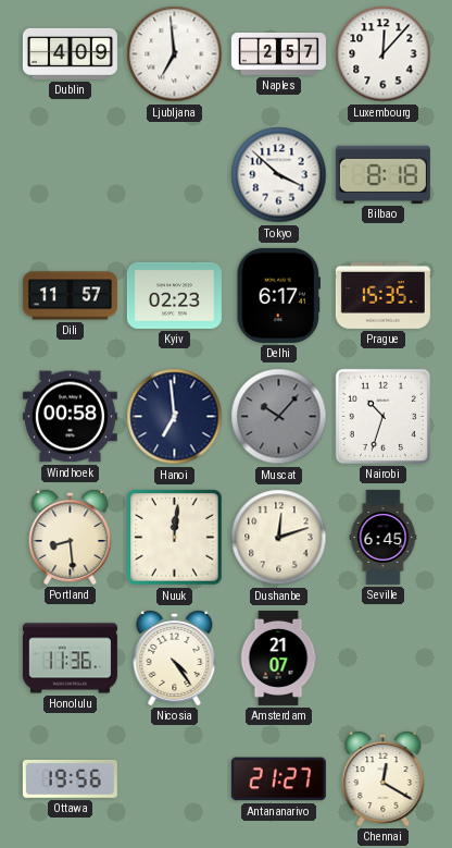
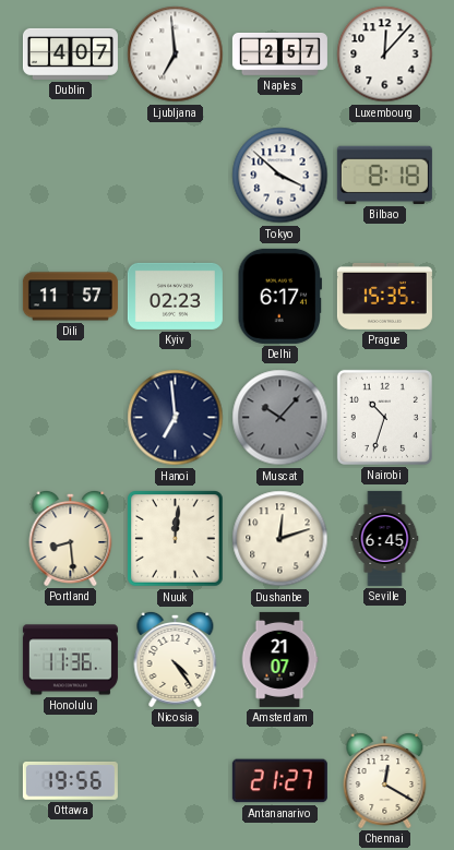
Dublin: 4:09 -> 4:07
Windhoek: 00:58 -> none
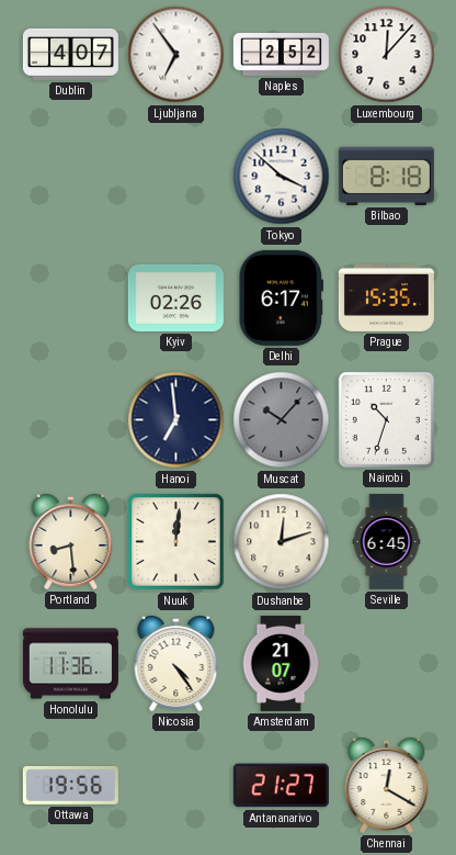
Ljubljana: 6:59 -> 6:54
Naples: 2:57 -> 2:52
Dili: 11:57 -> none
Kyiv: 02:23 -> 02:26
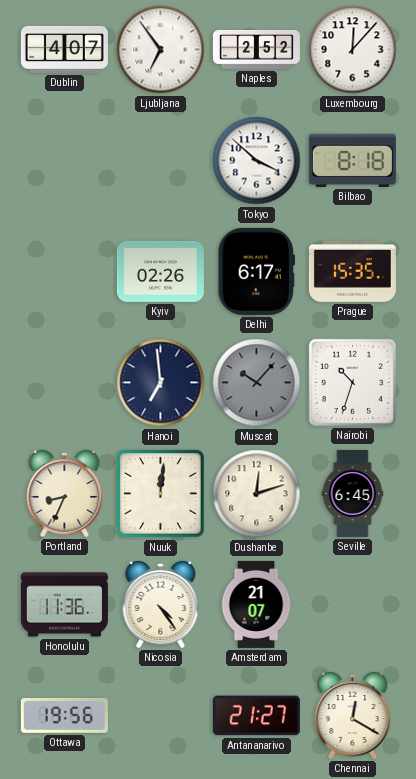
Portland: 8:29 -> 8:34
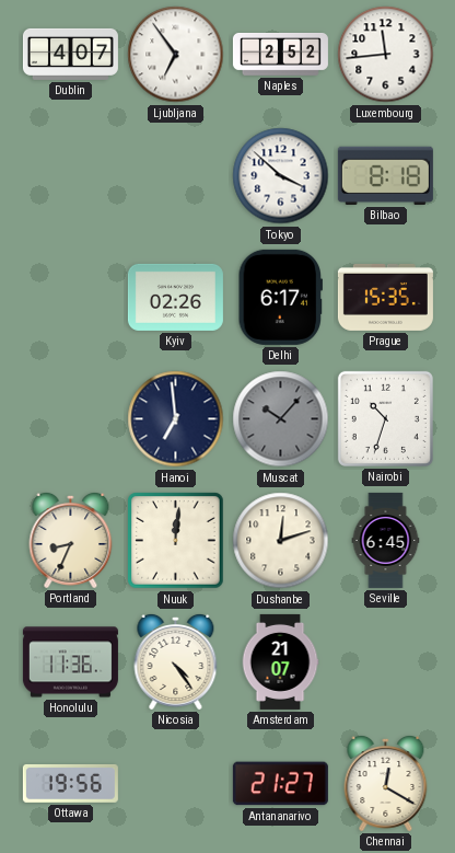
Luxembourg: 12:07 -> 11:44
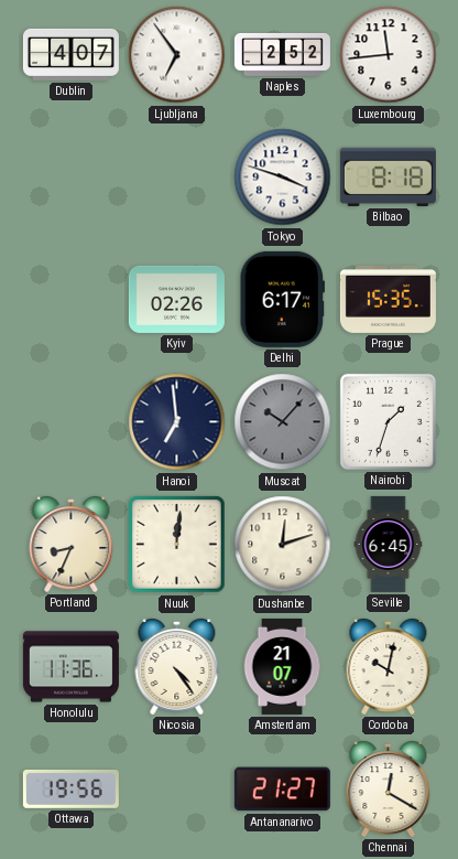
Tokyo: 3:52 -> 3:48
Nairobi: 10:33 -> 1:33
Cordoba: none -> 10:02
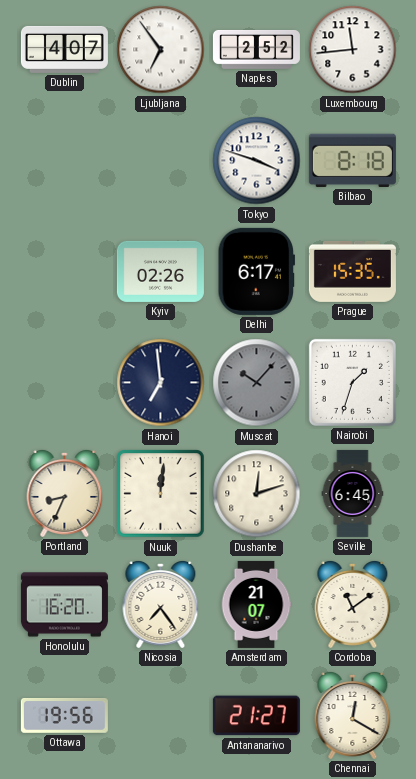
Honolulu: 11:36 -> 16:20
Nicosia: 4:24 -> 7:24
Cordoba: 10:02 -> 11:09
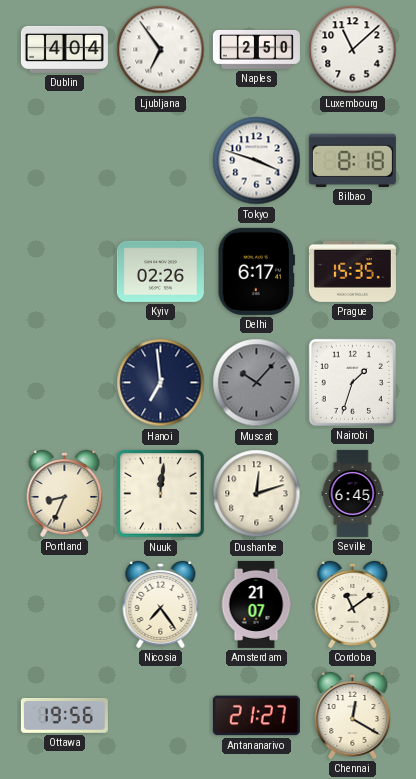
Dublin: 4:07 -> 4:04
Naples: 2:52 -> 2:50
Luxembourg: 11:44 -> 11:08
Honolulu: 16:20 -> none
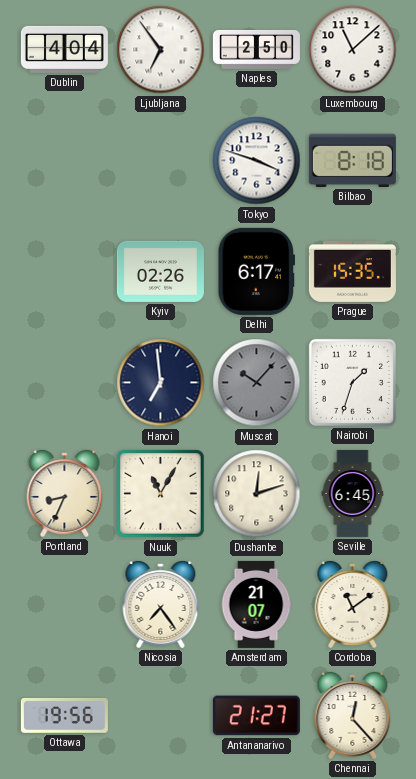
Nuuk: 12:01 -> 11:05
Chennai: 12:20 -> 12:23
